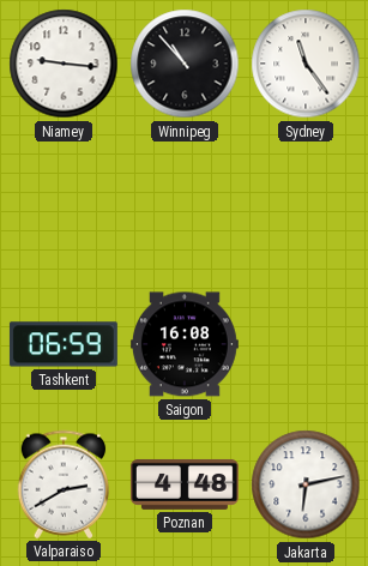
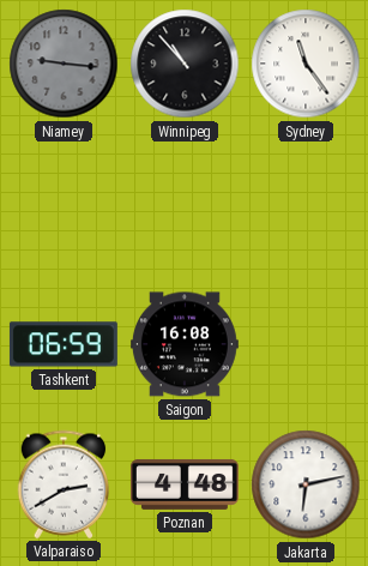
Niamey dial: white -> grey
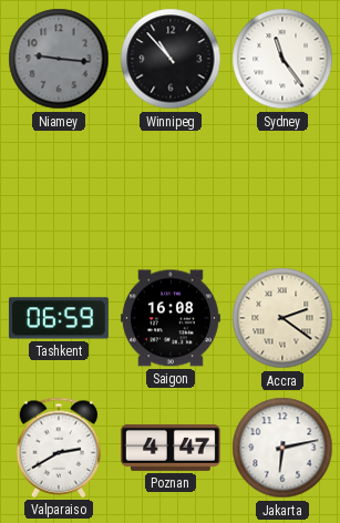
Accra: none -> 2:21
Poznan: 4:48 -> 4:47
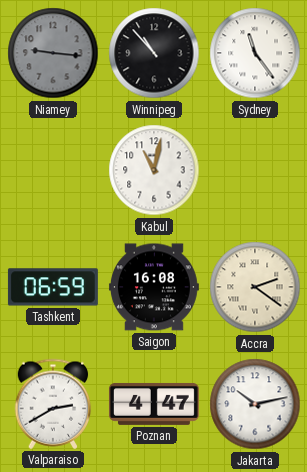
Kabul: none -> 11:02
Jakarta: 6:13 -> 10:13
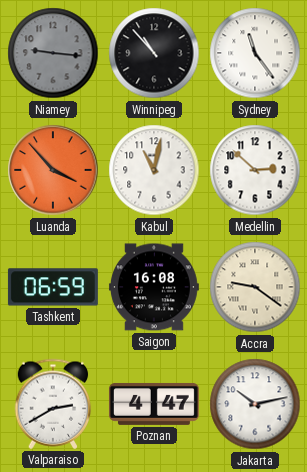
Luanda: none -> 3:53
Medellin: none -> 2:52
Accra: 2:21 -> 9:21
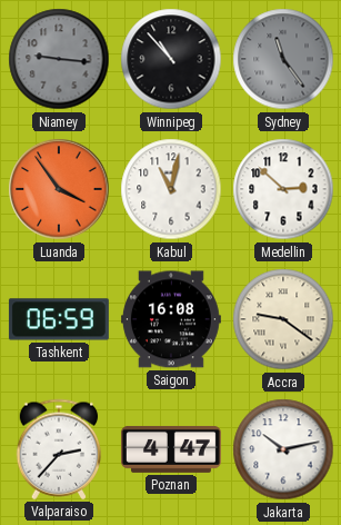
Sydney dial: white -> grey
Luanda: 3:53 -> 3:54
Valparaiso: 2:40 -> 2:37
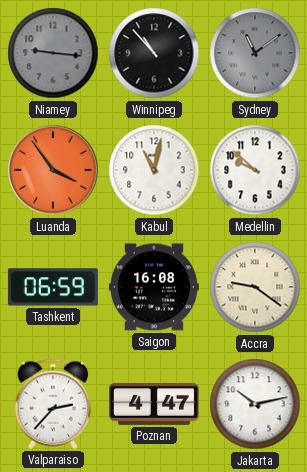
Sydney: 11:24 -> 11:09
Medellin: 2:52 -> 9:52
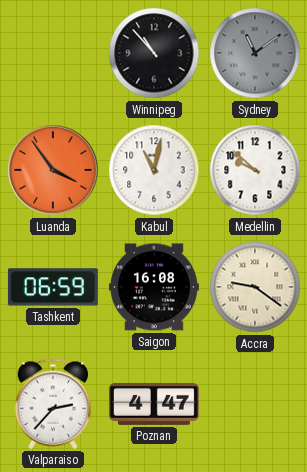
Niamey: 9:16 -> none
Jakarta: 10:13 -> none
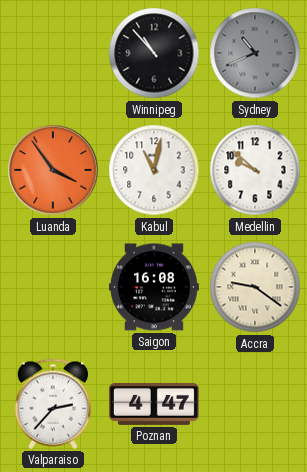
Sydney: 11:09 -> 10:41
Tashkent: 06:59 -> none
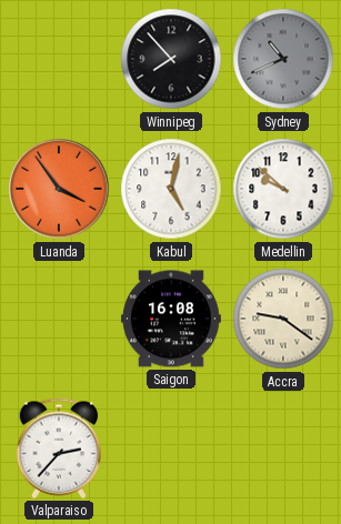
Winnipeg: 10:53 -> 7:53
Kabul: 11:02 -> 5:02
Poznan: 4:47 -> none
